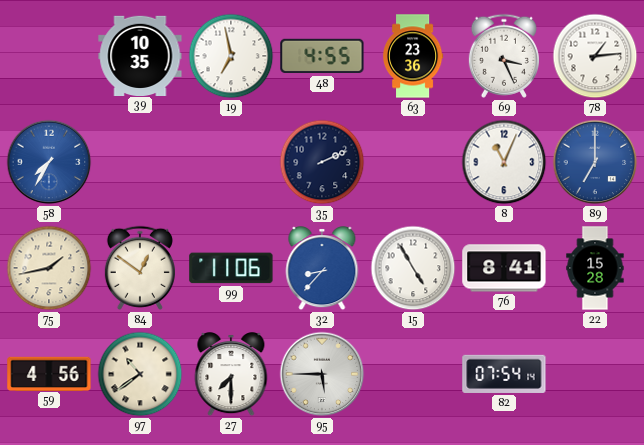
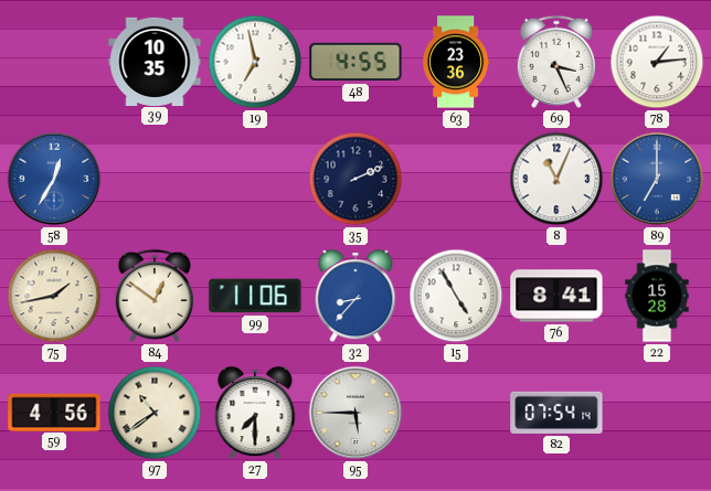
58: 7:35 -> 12:35
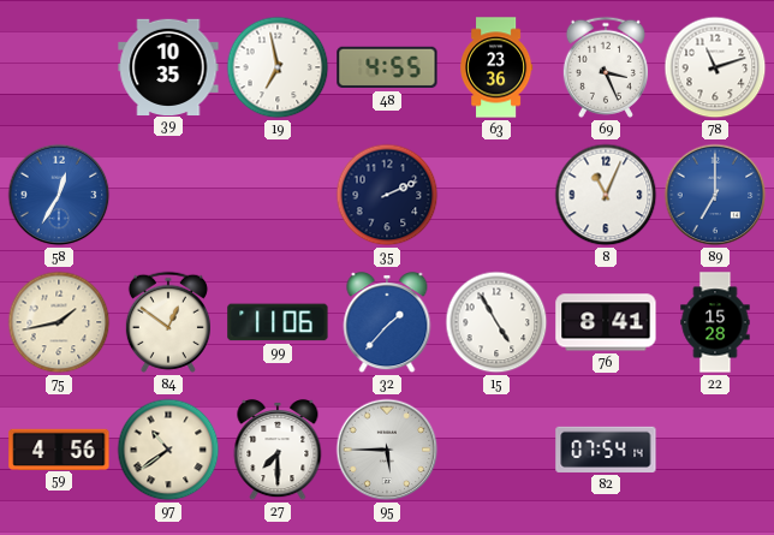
78: 1:14 -> 11:12
32: 8:37 -> 1:37
